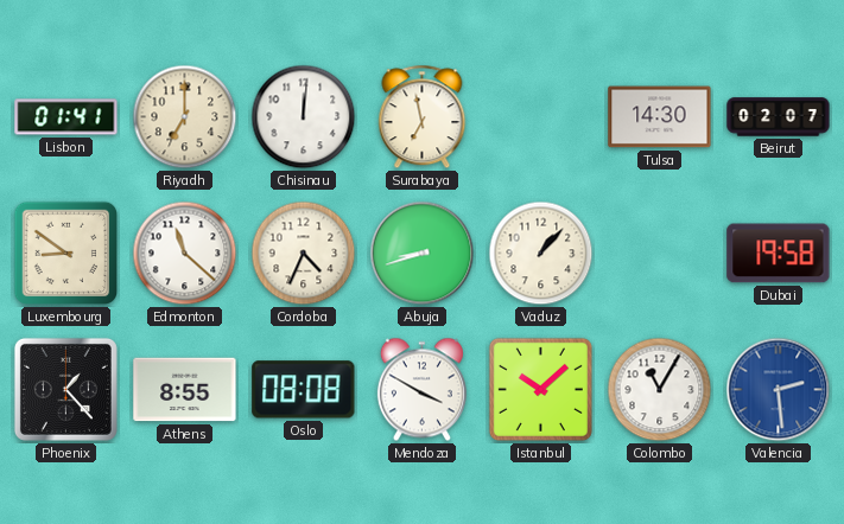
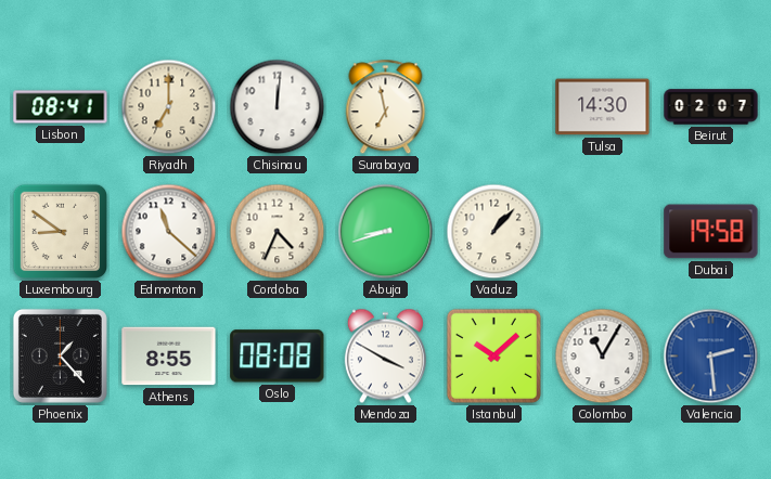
Lisbon: 01:41 -> 08:41
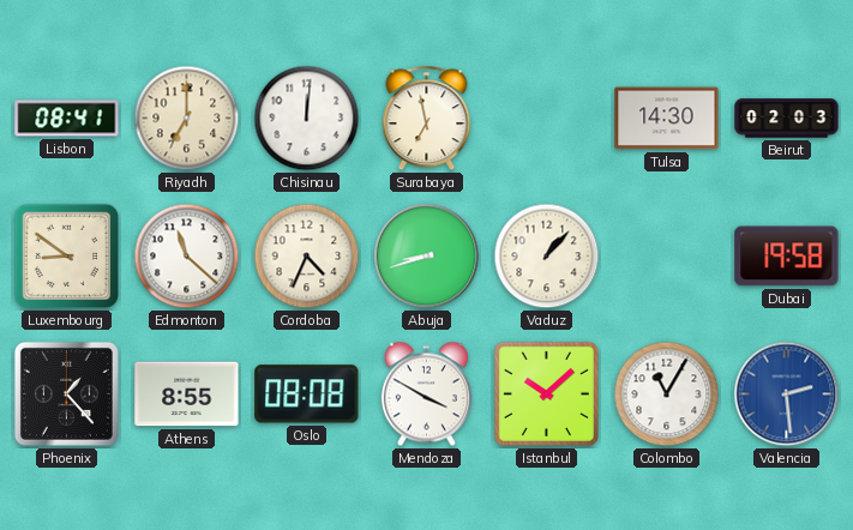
Beirut: 02:07 -> 02:03
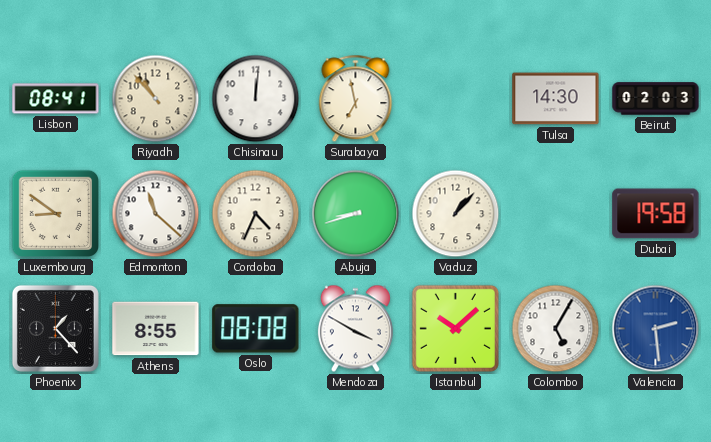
Riyadh: 7:00 -> 10:53
Colombo: 11:05 -> 5:05
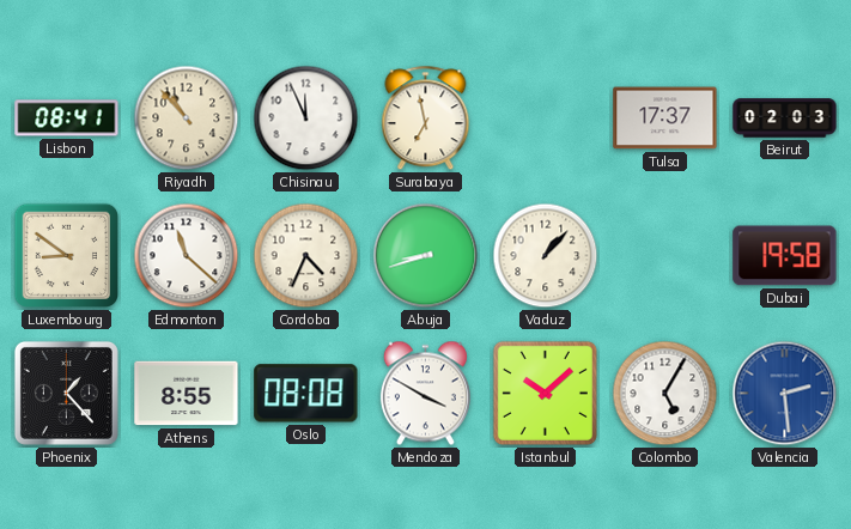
Chisinau: 12:01 -> 11:56
Tulsa: 14:30 -> 17:37
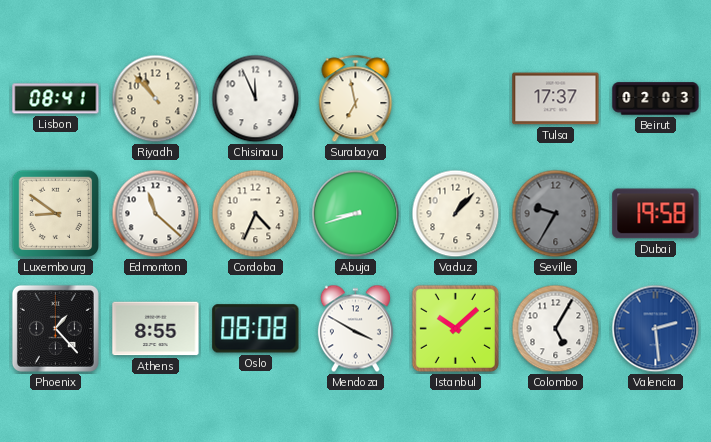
Seville: none -> 9:35
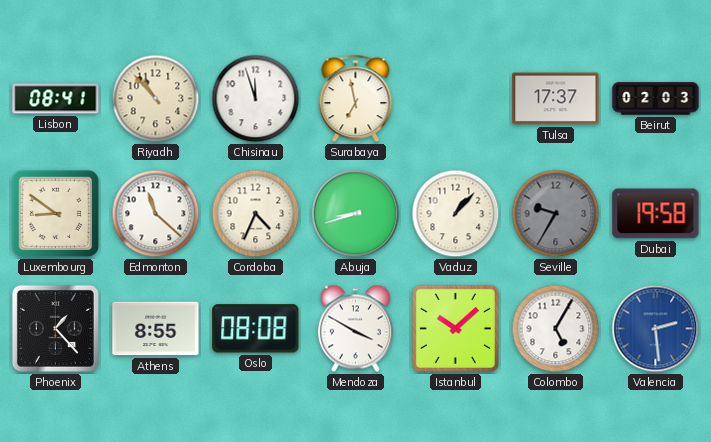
Chisinau: 11:56 -> 11:57
